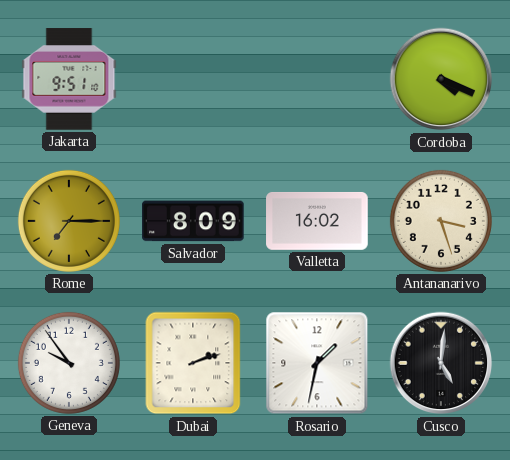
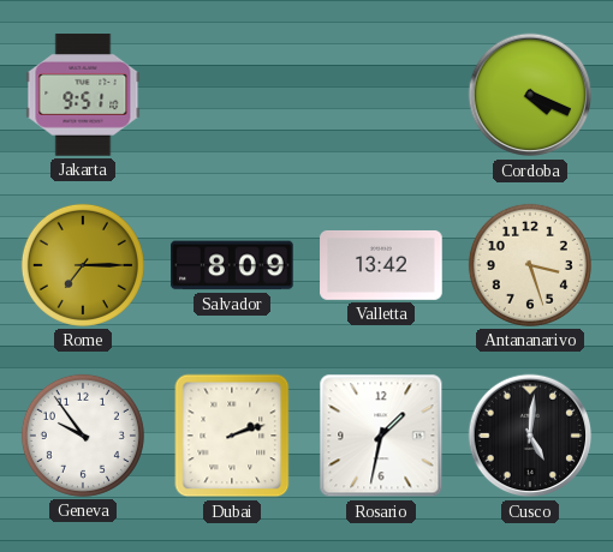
Valletta: 16:02 -> 13:42
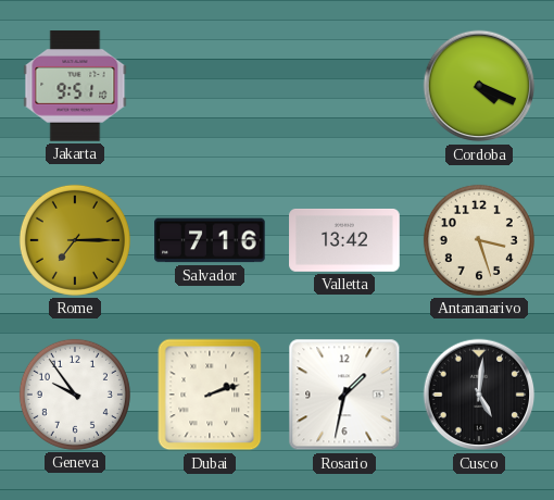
Salvador: 8:09 -> 7:16
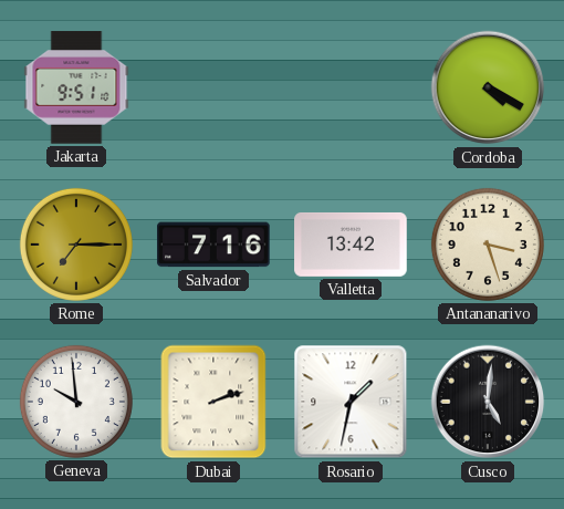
Cordoba: 4:19 -> 4:20
Geneva: 9:54 -> 9:59
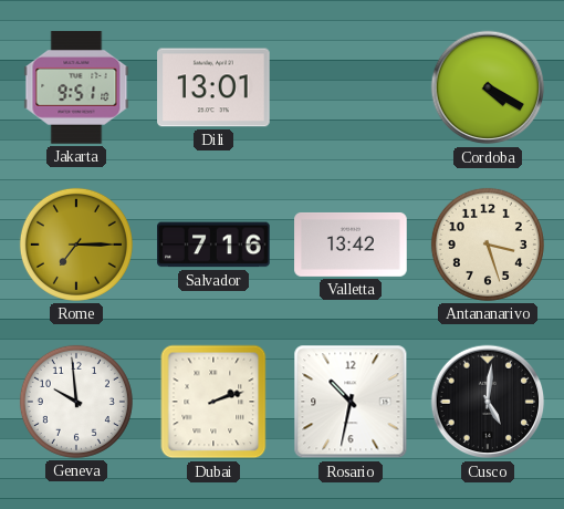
Dili: none -> 13:01
Rosario: 1:32 -> 10:32
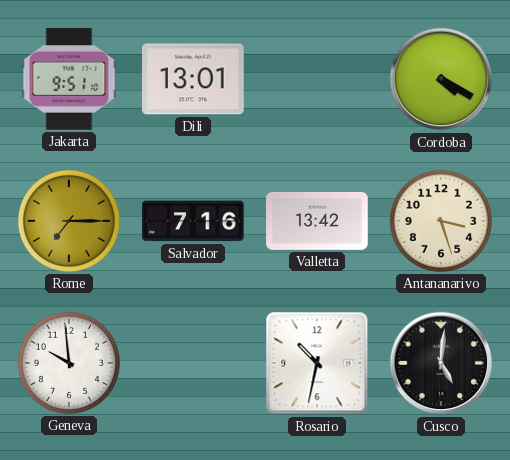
Dubai: 2:12 -> none
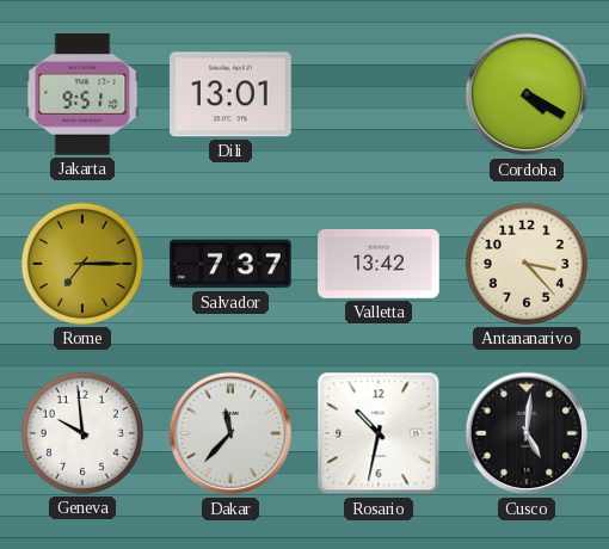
Salvador: 7:16 -> 7:37
Antananarivo: 3:27 -> 3:23
Dakar: none -> 11:37
